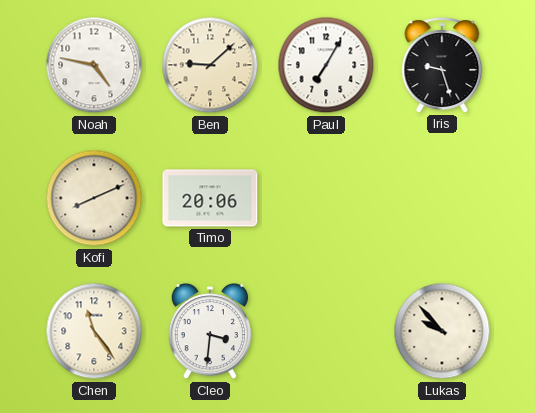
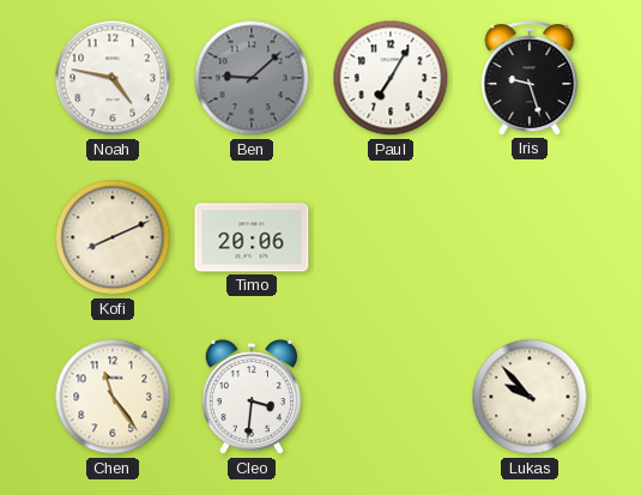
Ben dial: cream -> grey
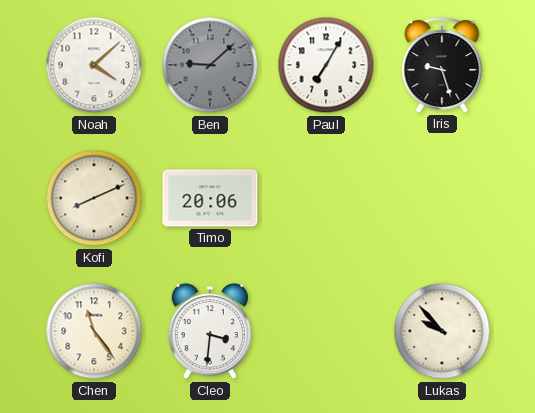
Noah: 4:47 -> 4:08
